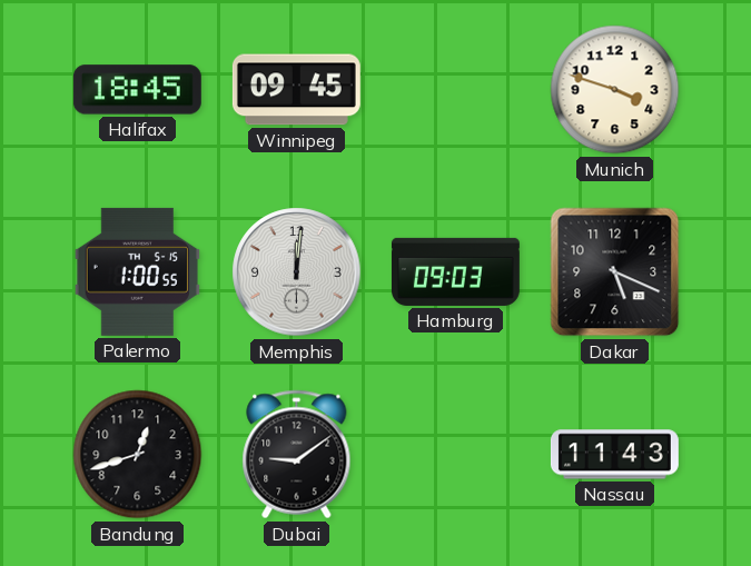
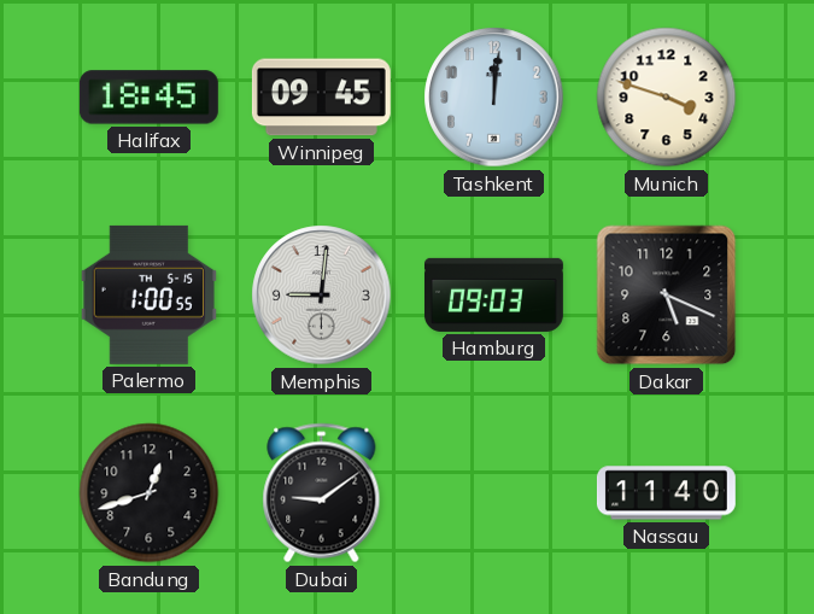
Tashkent: none -> 12:01
Memphis: 12:01 -> 9:01
Nassau: 11:43 -> 11:40
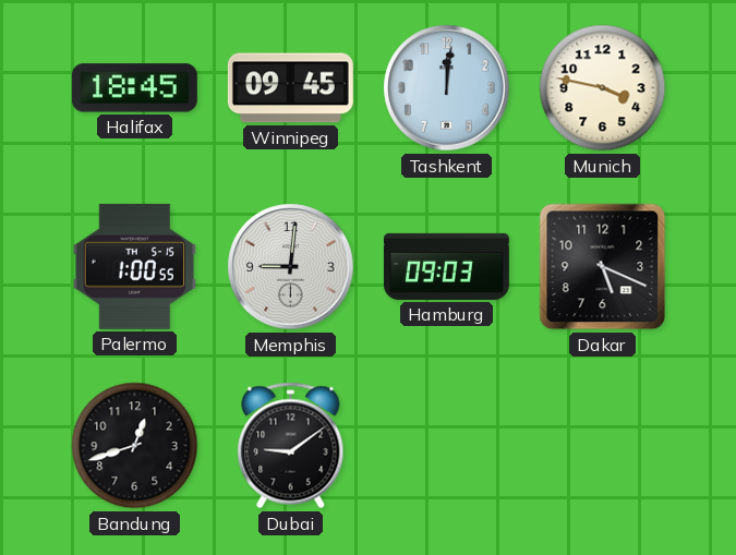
Munich: 3:48 -> 3:47
Nassau: 11:40 -> none
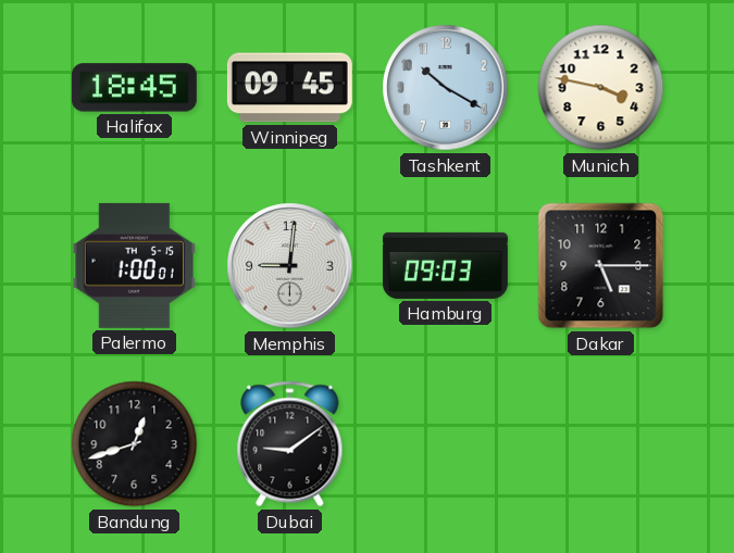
Tashkent: 12:01 -> 10:20
Palermo: 1:00:55 -> 1:00:01
Dakar: 5:19 -> 5:15
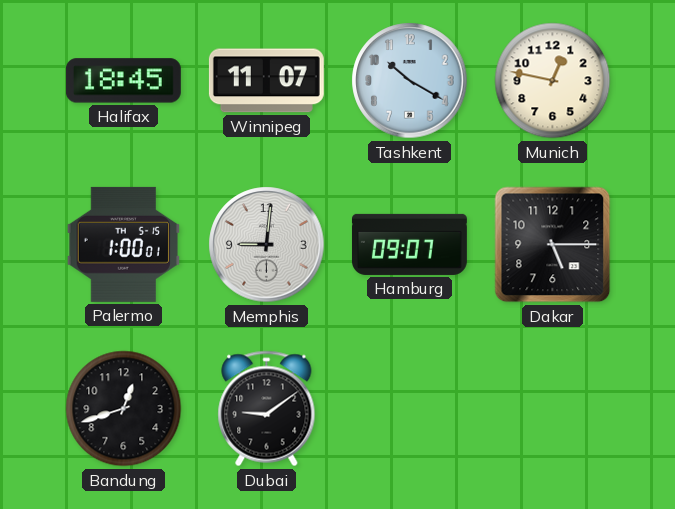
Winnipeg: 09:45 -> 11:07
Munich: 3:47 -> 12:47
Hamburg: 09:03 -> 09:07
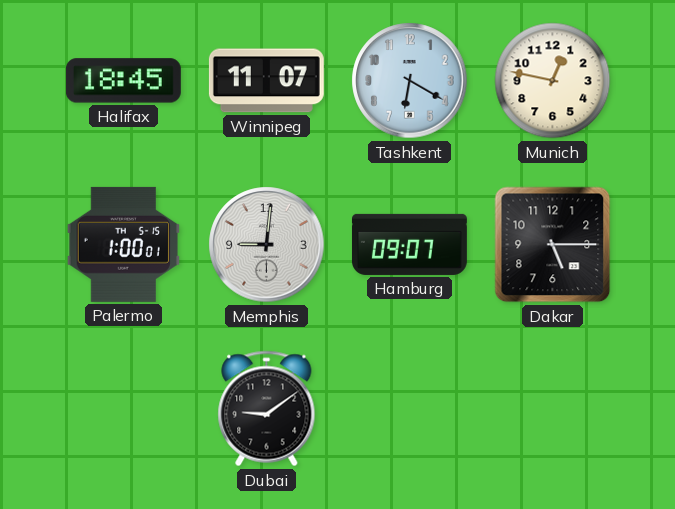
Tashkent: 10:20 -> 6:20
Bandung: 12:42 -> none
